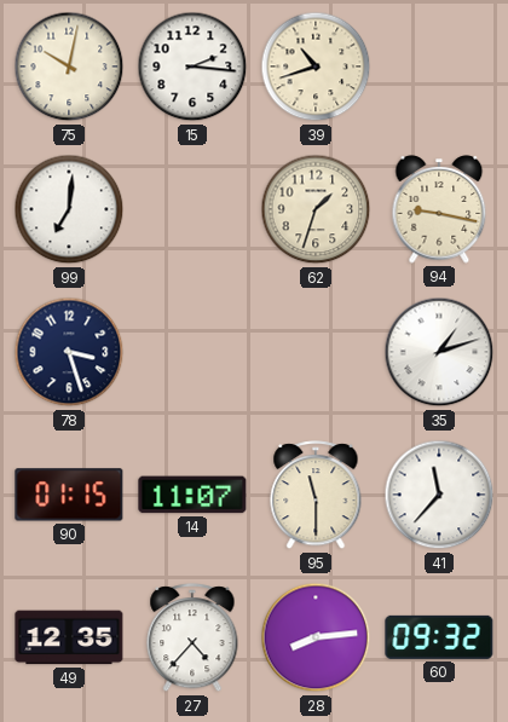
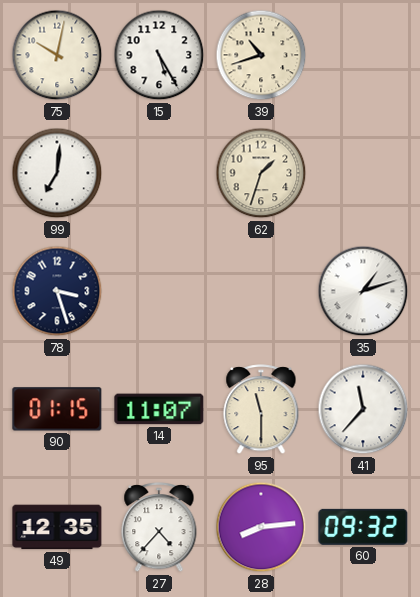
15: 2:16 -> 5:25
94: 9:17 -> none
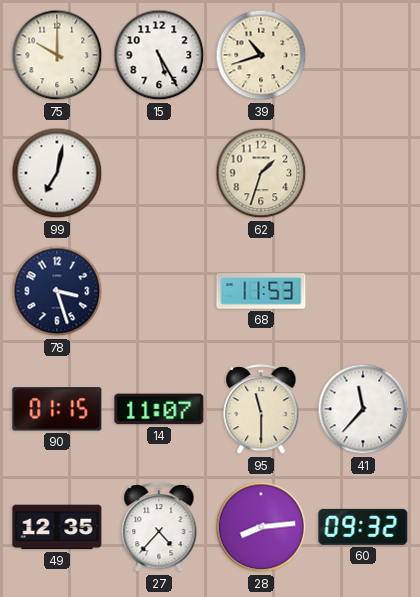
75: 10:02 -> 10:00
99: 7:01 -> 7:02
68: none -> 11:53
35: 1:12 -> none
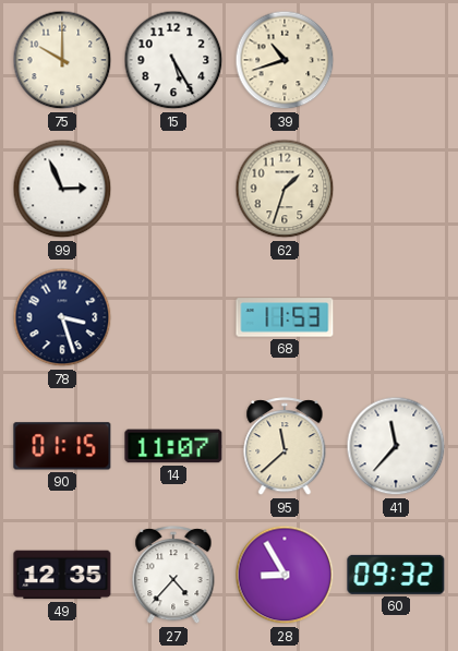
99: 7:02 -> 2:56
95: 11:30 -> 11:38
28: 8:14 -> 8:55
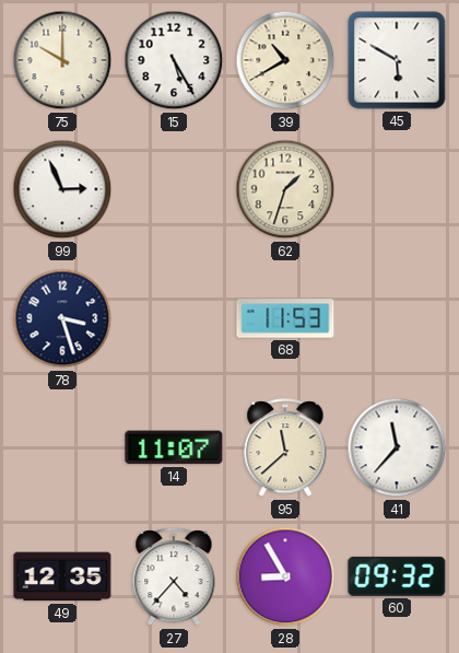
39: 10:42 -> 10:40
45: none -> 5:50
90: 01:15 -> none
